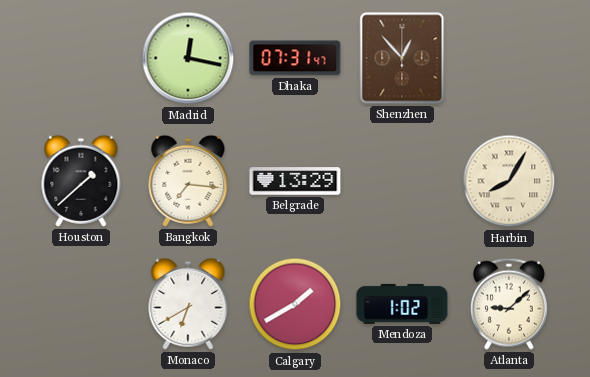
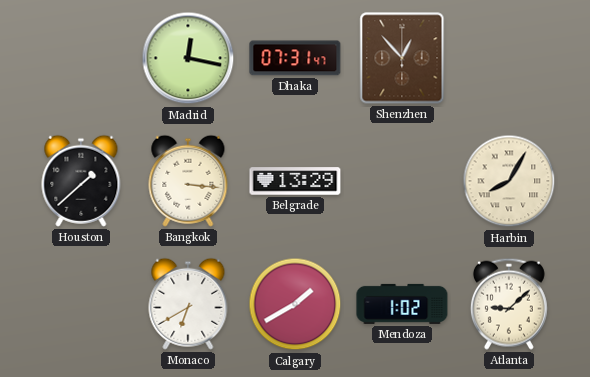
Bangkok: 7:16 -> 3:16
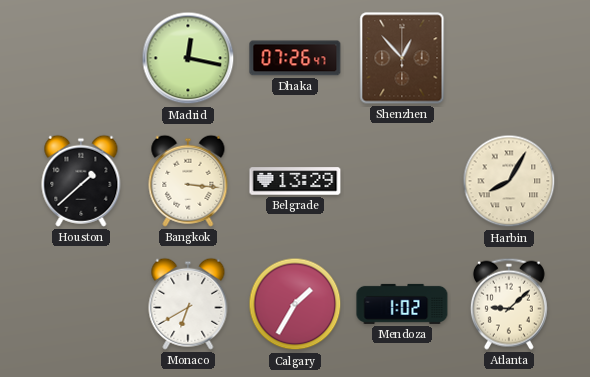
Dhaka: 07:31 -> 07:26
Calgary: 1:40 -> 1:35
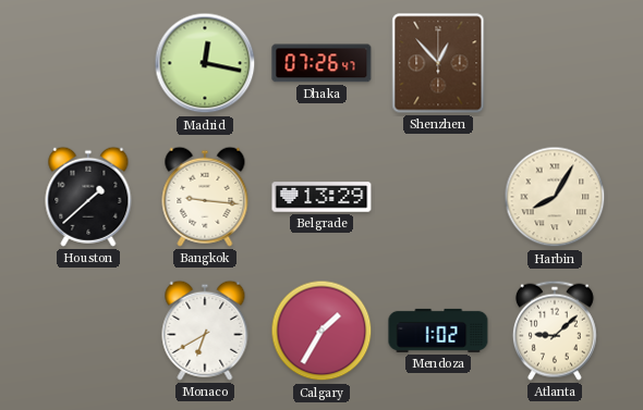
Bangkok: 3:16 -> 9:16
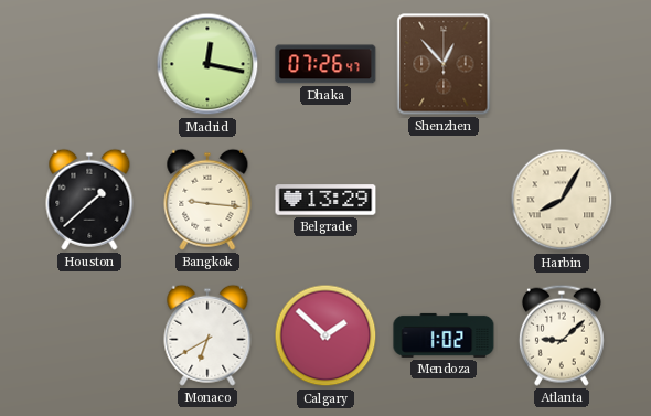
Calgary: 1:35 -> 1:52
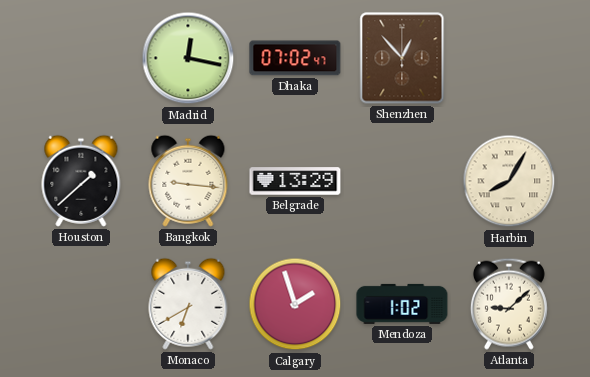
Dhaka: 07:26 -> 07:02
Calgary: 1:52 -> 1:57
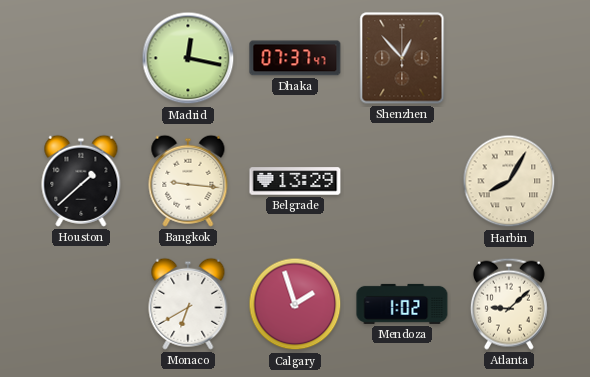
Dhaka: 07:02 -> 07:37
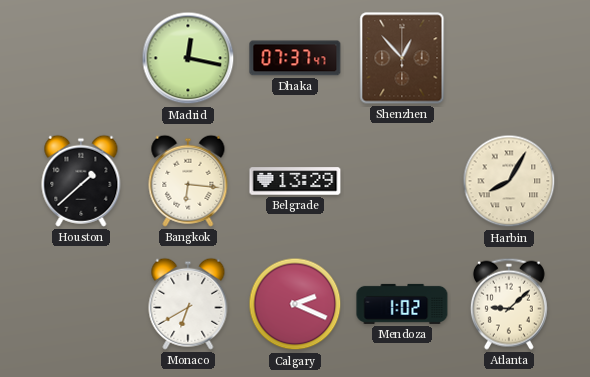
Bangkok: 9:16 -> 6:16
Calgary: 1:57 -> 2:19
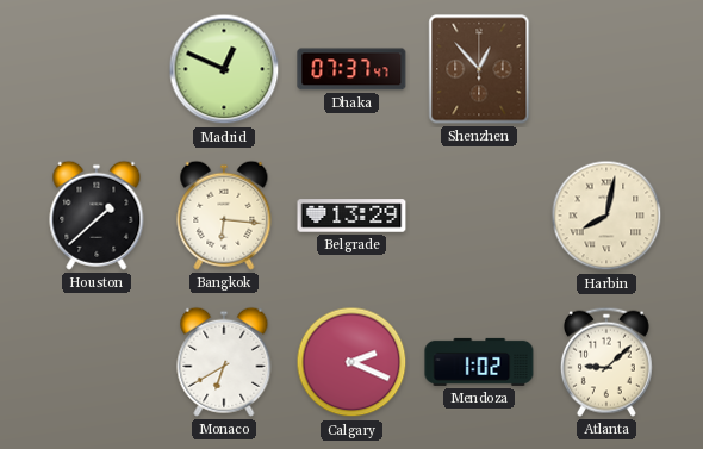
Madrid: 12:17 -> 12:49
Harbin: 8:05 -> 8:02
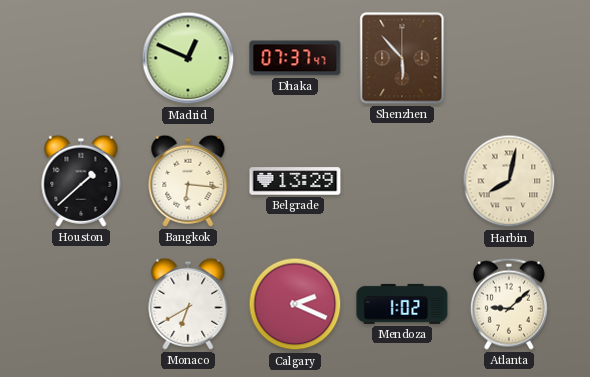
Shenzhen: 12:53 -> 5:53
